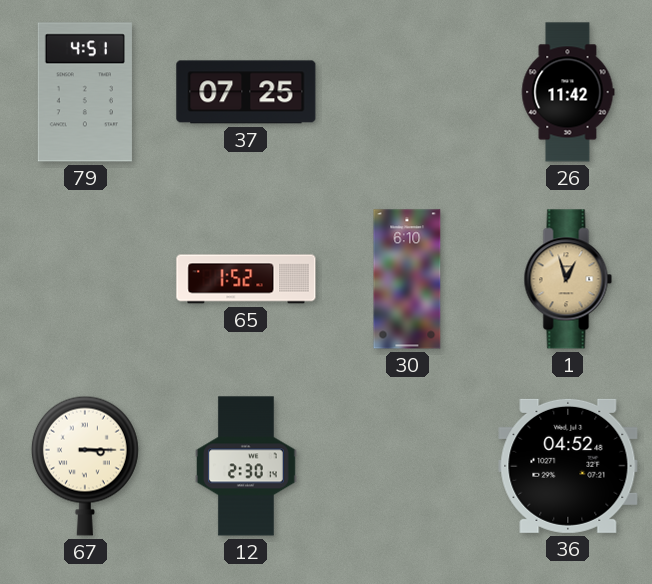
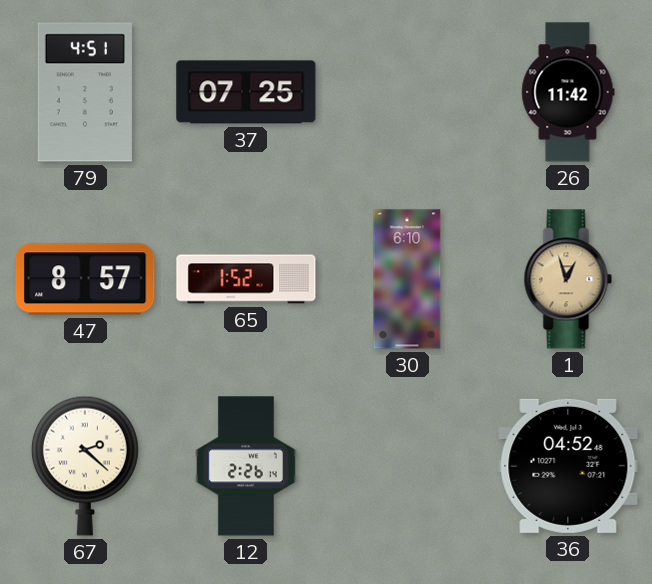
47: none -> 8:57
67: 3:15 -> 2:22
12: 2:30 -> 2:26
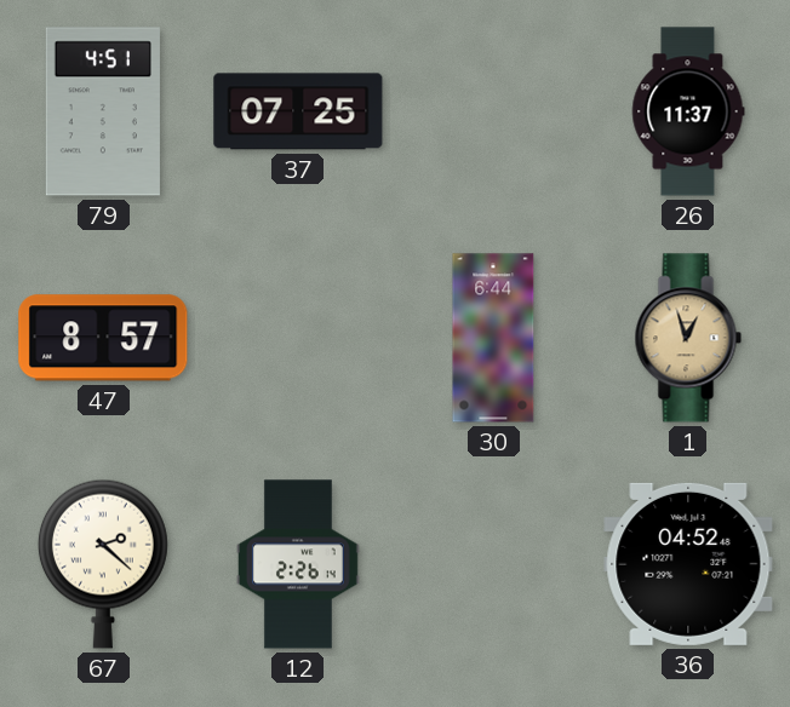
26: 11:42 -> 11:37
65: 1:52 -> none
30: 6:10 -> 6:44
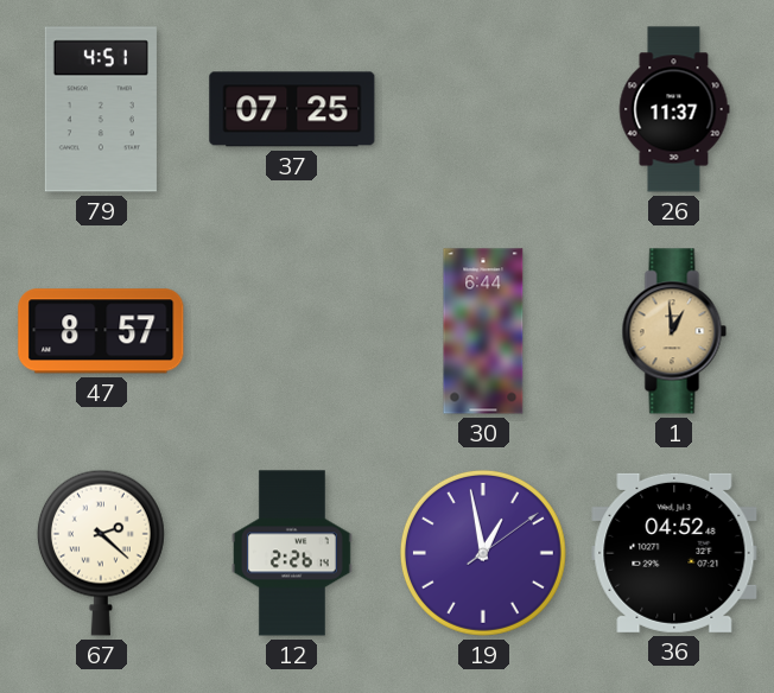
1: 12:57 -> 12:59
19: none -> 12:58
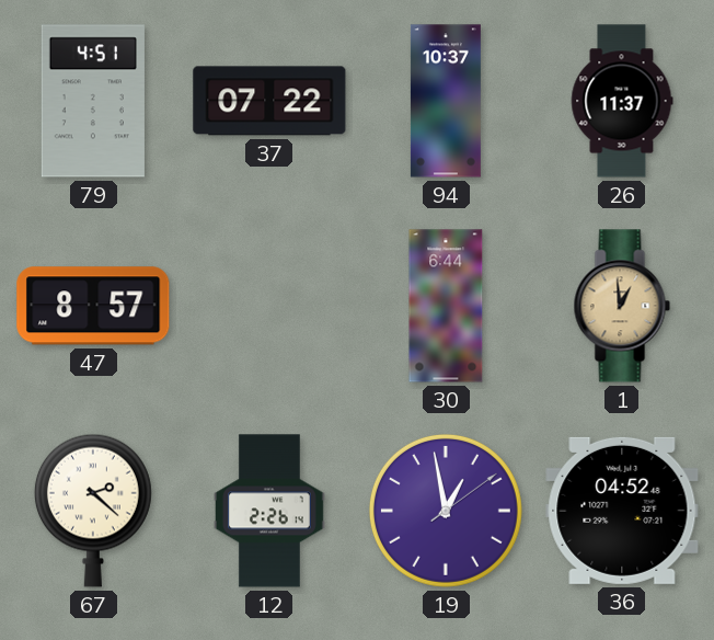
37: 07:25 -> 07:22
94: none -> 10:37
